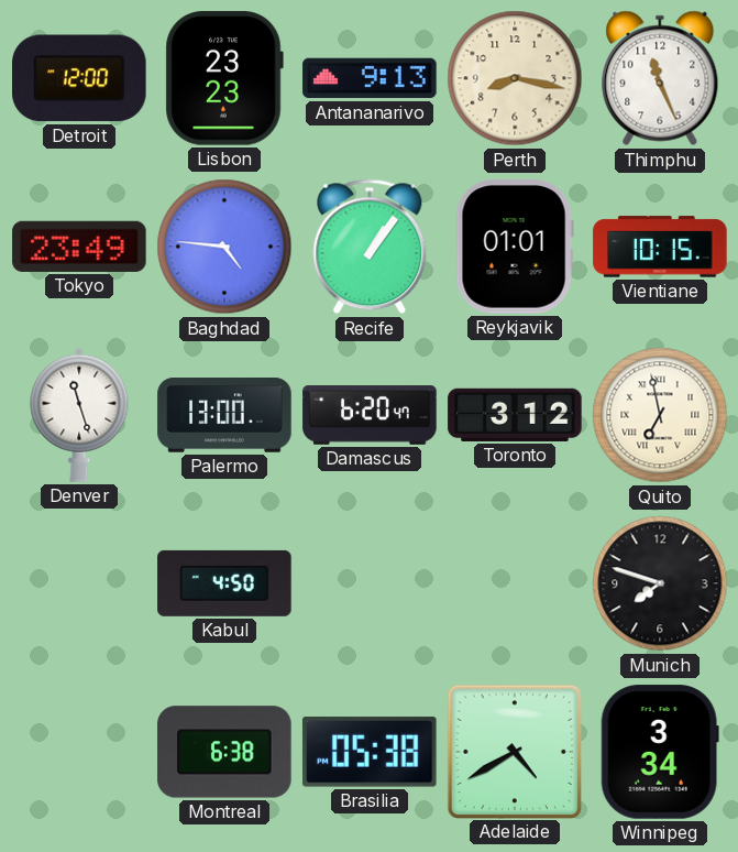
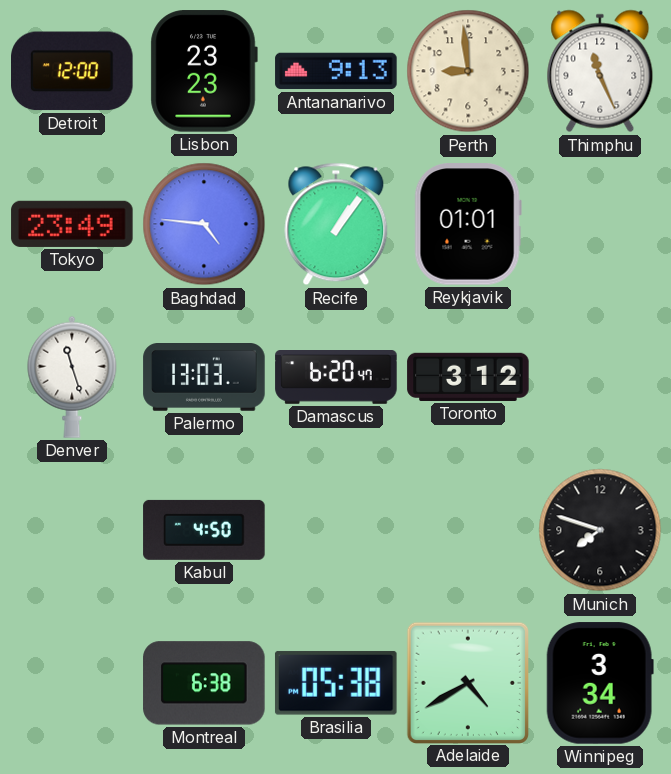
Perth: 8:17 -> 8:59
Vientiane: 10:15 -> none
Palermo: 13:00 -> 13:03
Quito: 6:58 -> none
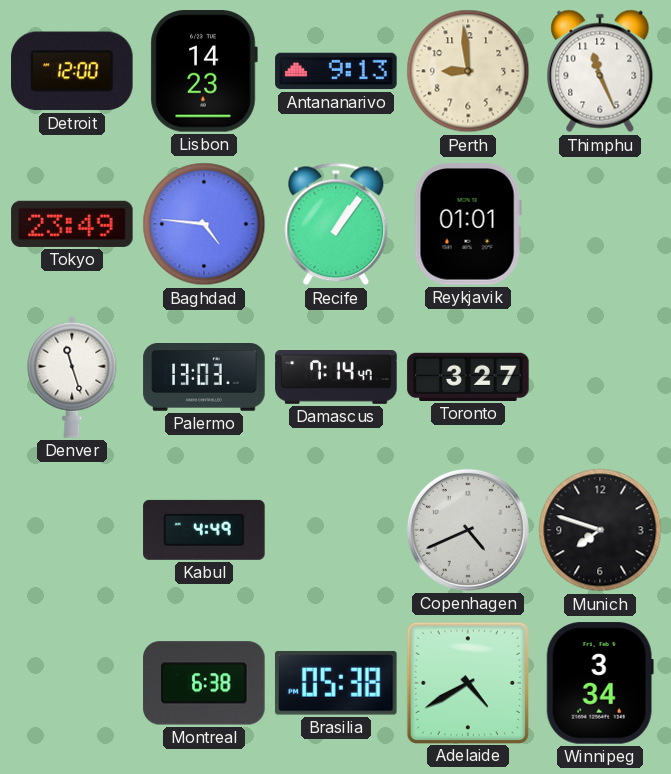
Lisbon: 23:23 -> 14:23
Damascus: 6:20 -> 7:14
Toronto: 3:12 -> 3:27
Kabul: 4:50 -> 4:49
Copenhagen: none -> 4:41
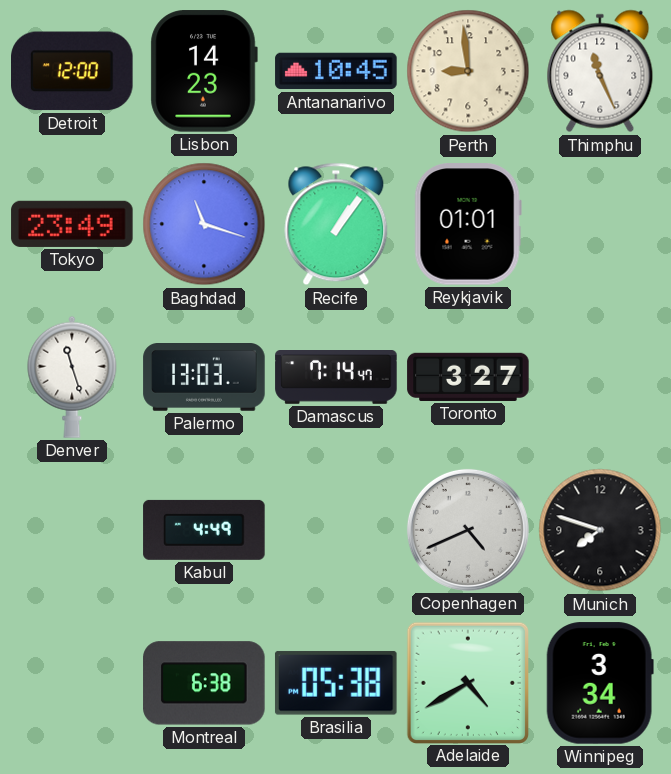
Antananarivo: 9:13 -> 10:45
Baghdad: 4:46 -> 11:18
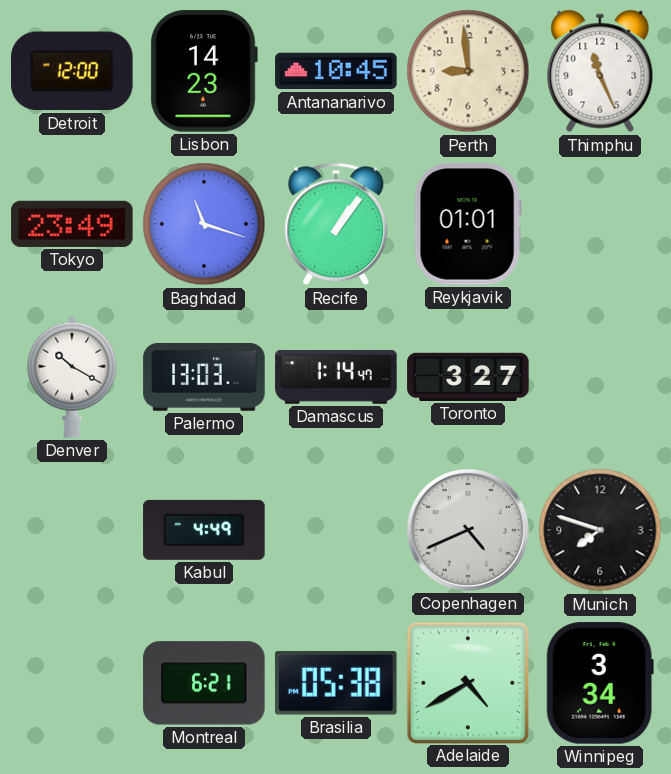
Denver: 11:27 -> 10:20
Damascus: 7:14 -> 1:14
Montreal: 6:38 -> 6:21
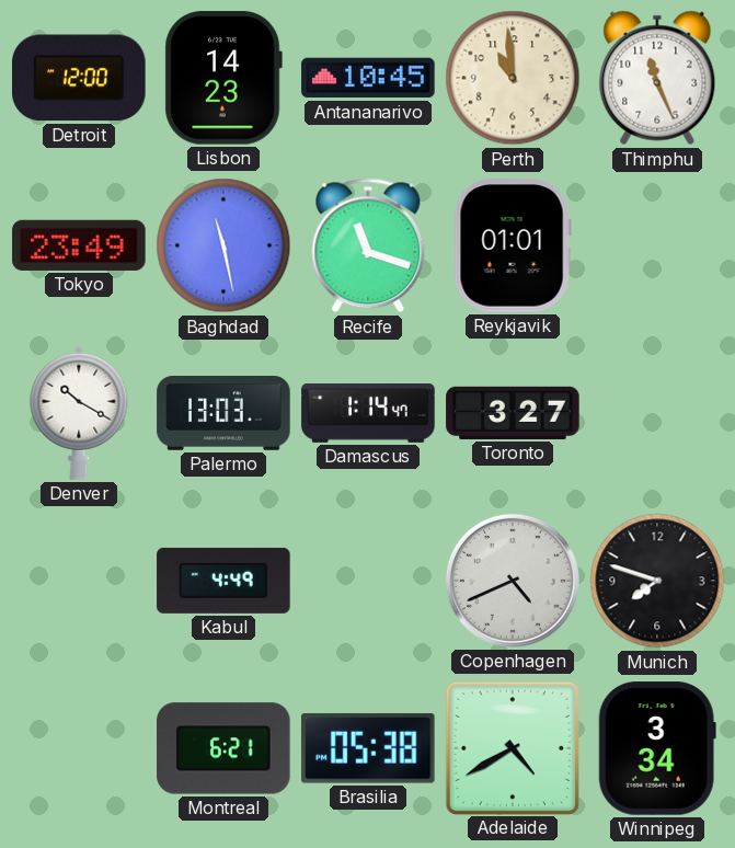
Perth: 8:59 -> 10:59
Baghdad: 11:18 -> 11:28
Recife: 1:06 -> 11:18
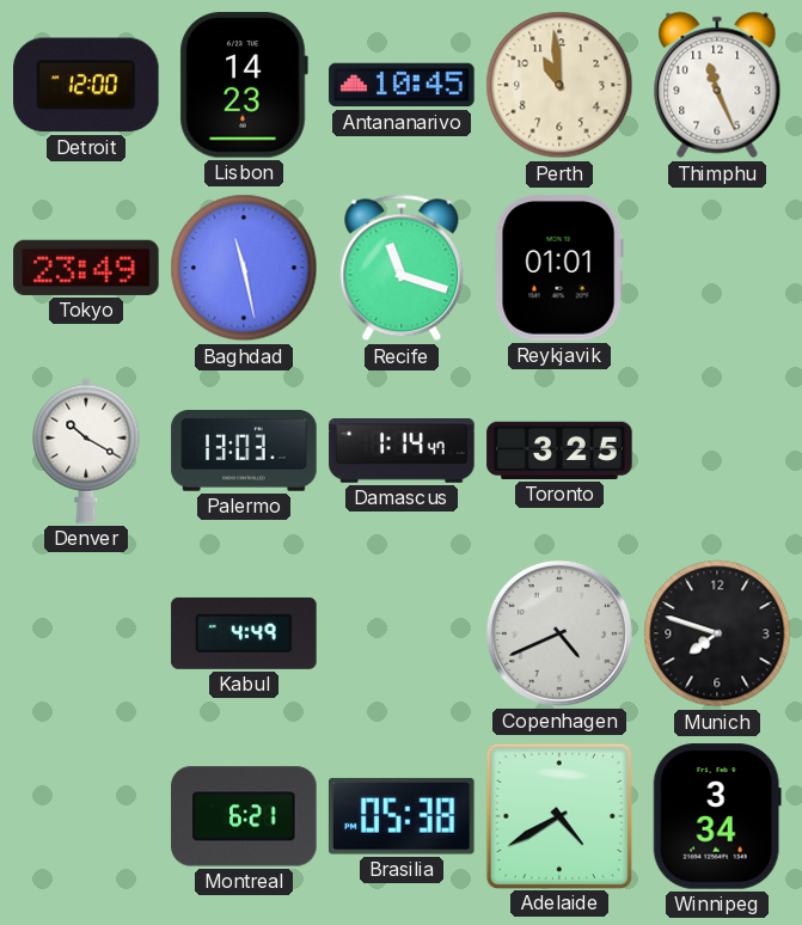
Toronto: 3:27 -> 3:25
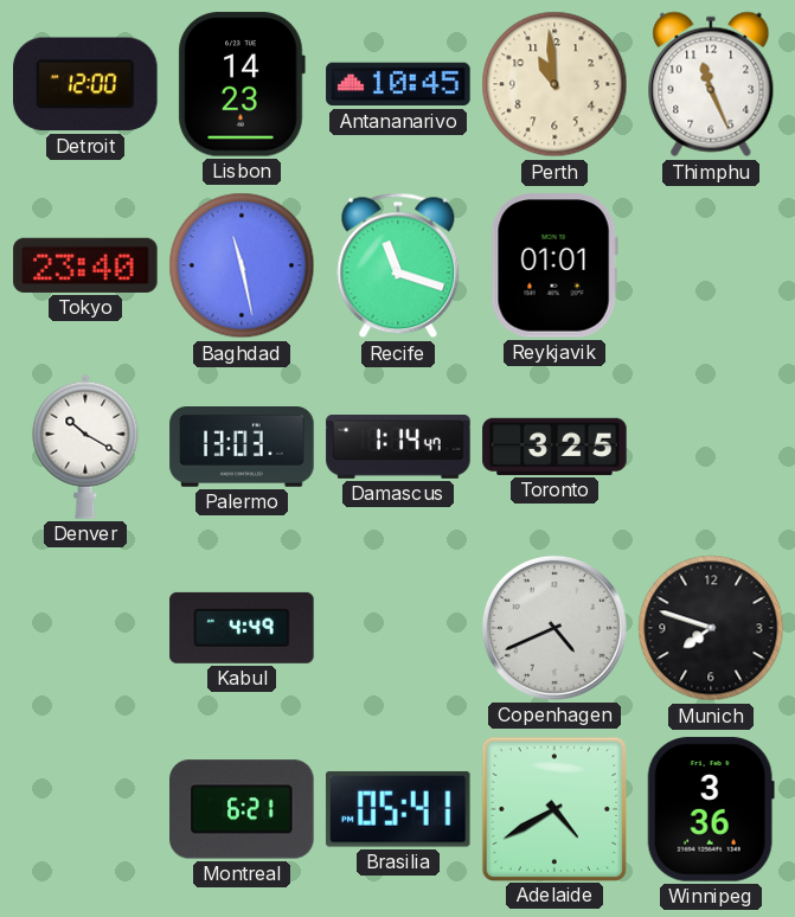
Tokyo: 23:49 -> 23:40
Brasilia: 05:38 -> 05:41
Winnipeg: 3:34 -> 3:36
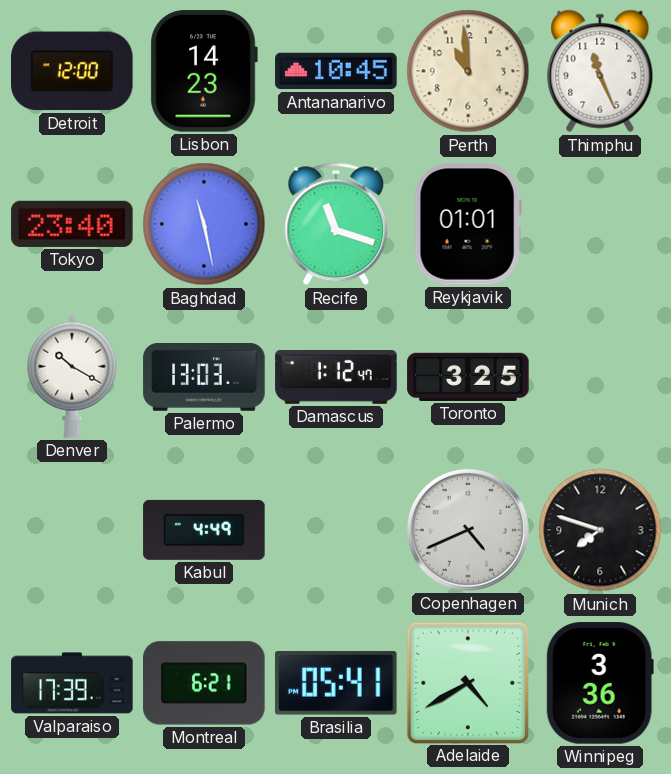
Damascus: 1:14 -> 1:12
Valparaiso: none -> 17:39
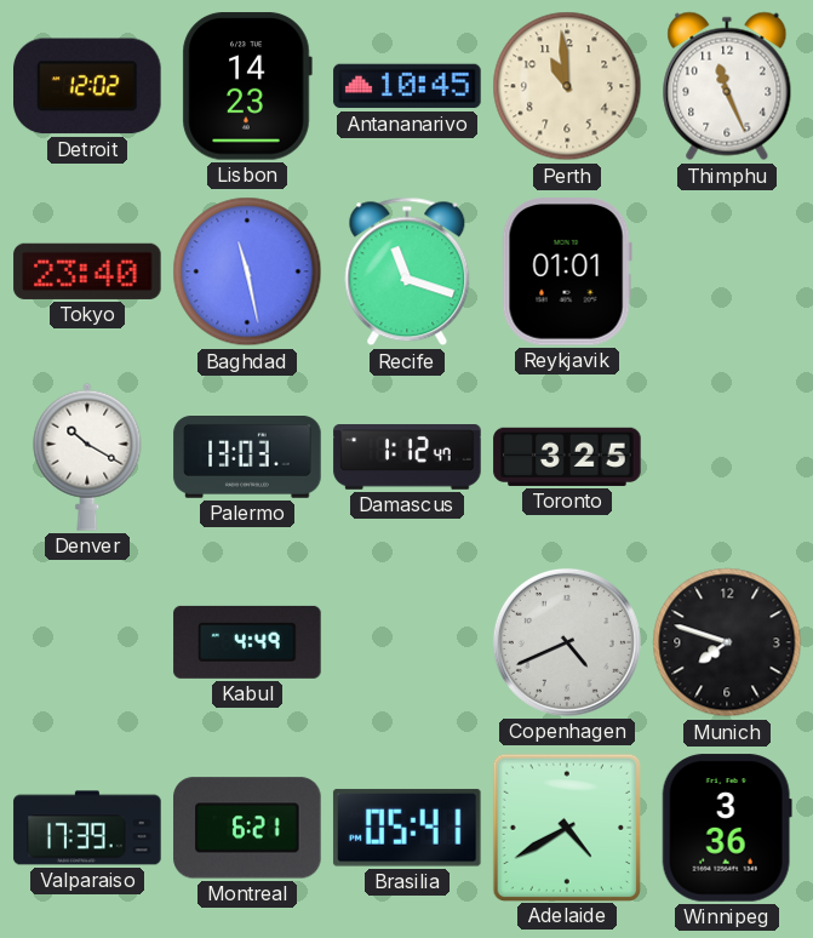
Detroit: 12:00 -> 12:02
